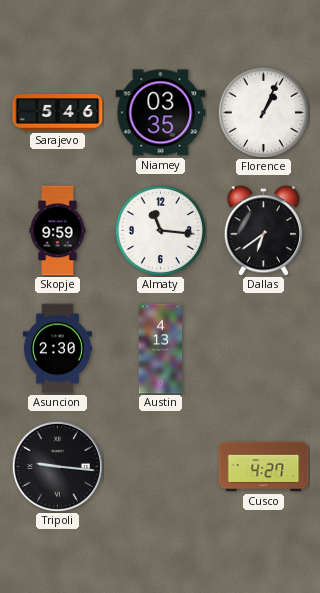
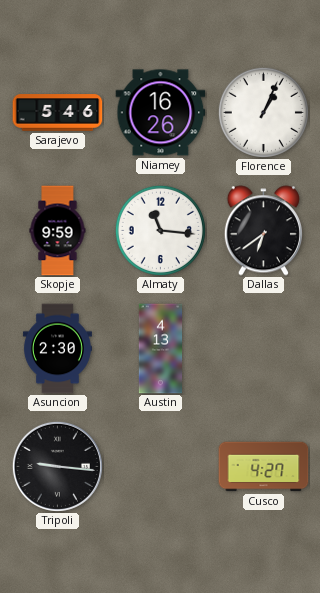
Niamey: 03:35 -> 16:26
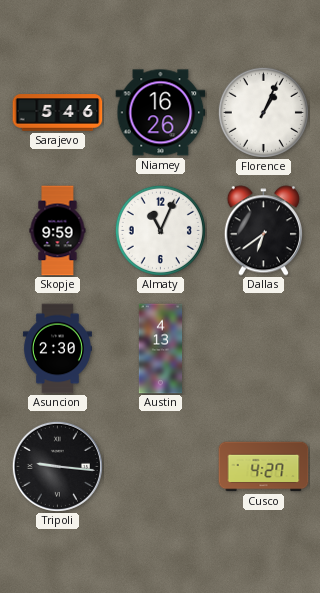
Almaty: 11:16 -> 11:04
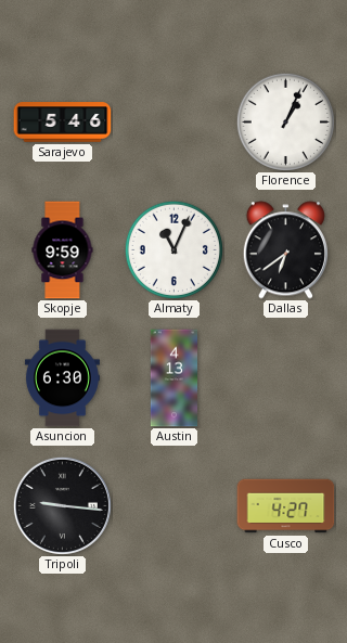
Niamey: 16:26 -> none
Asuncion: 2:30 -> 6:30
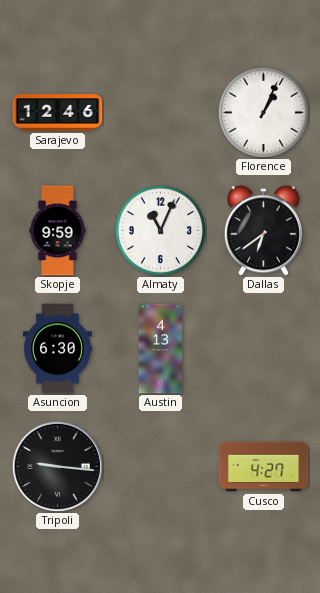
Sarajevo: 5:46 -> 12:46
